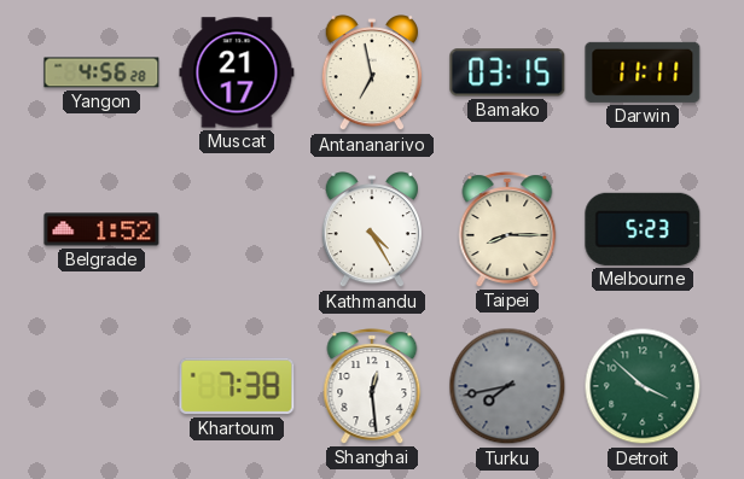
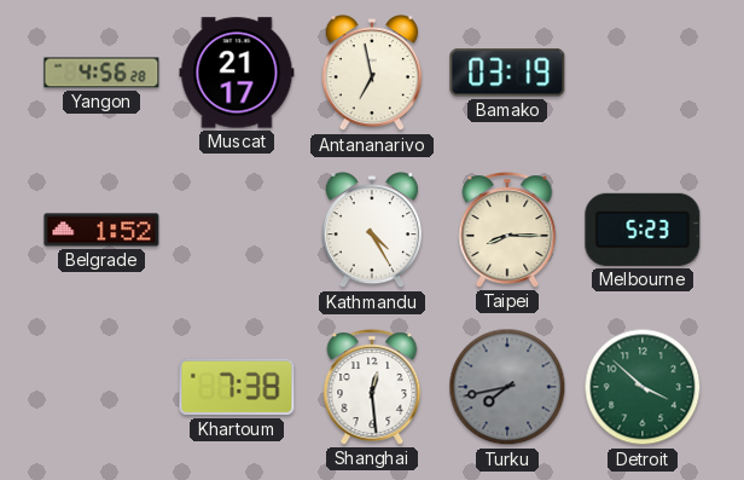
Bamako: 03:15 -> 03:19
Darwin: 11:11 -> none
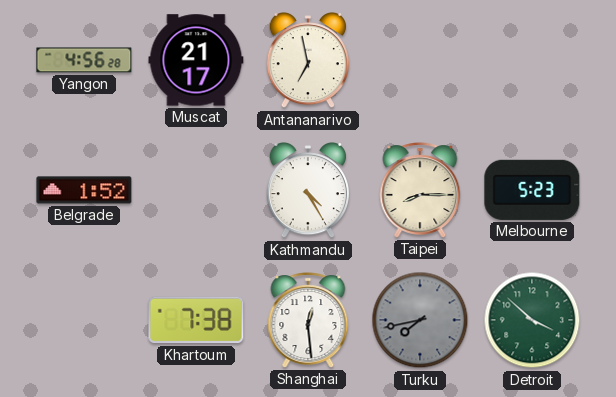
Bamako: 03:19 -> none
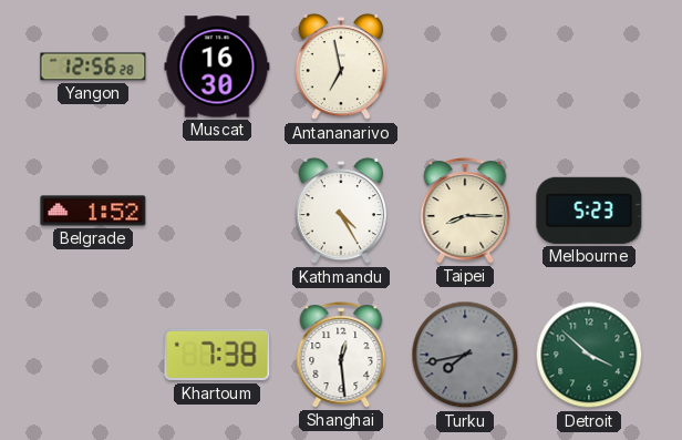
Yangon: 4:56 -> 12:56
Muscat: 21:17 -> 16:30
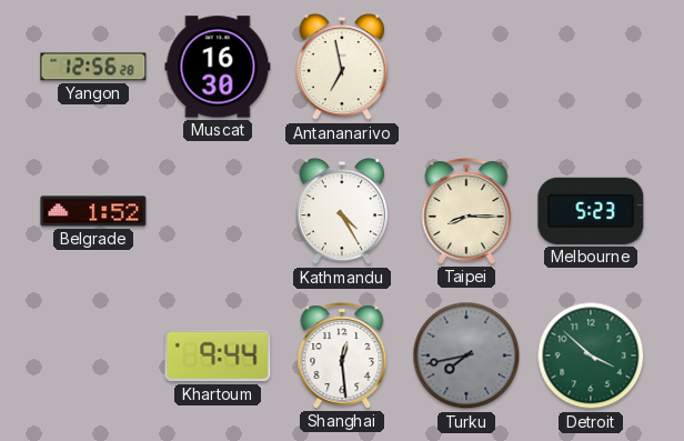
Khartoum: 7:38 -> 9:44
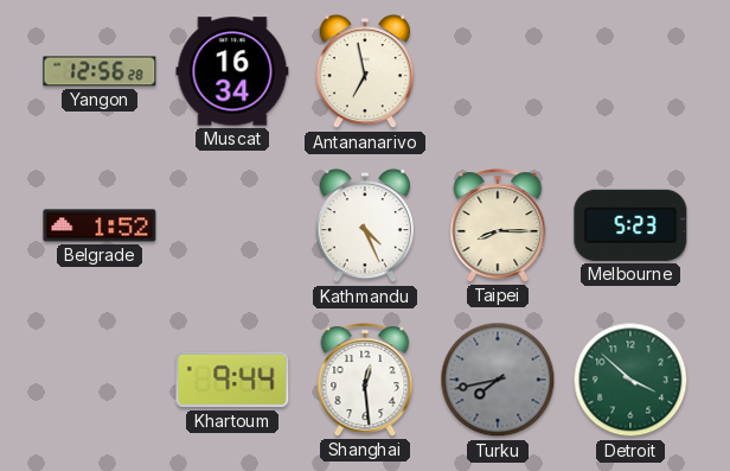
Muscat: 16:30 -> 16:34
Kathmandu: 4:25 -> 4:26
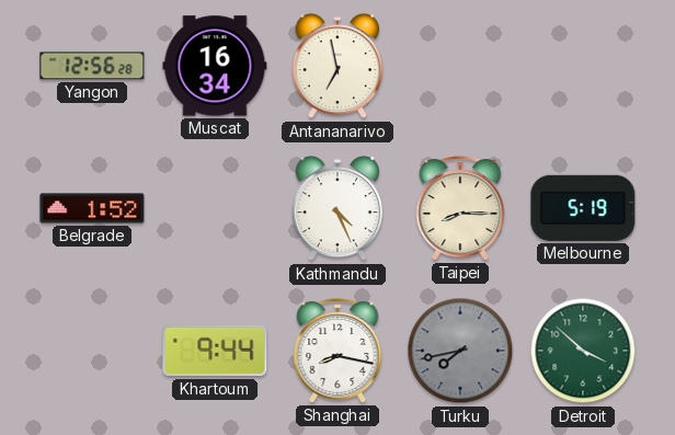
Melbourne: 5:23 -> 5:19
Shanghai: 12:29 -> 8:17
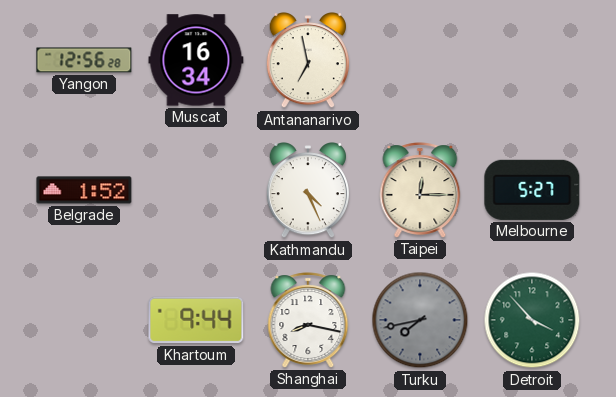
Taipei: 8:15 -> 12:15
Melbourne: 5:19 -> 5:27
Detroit: 3:52 -> 3:53
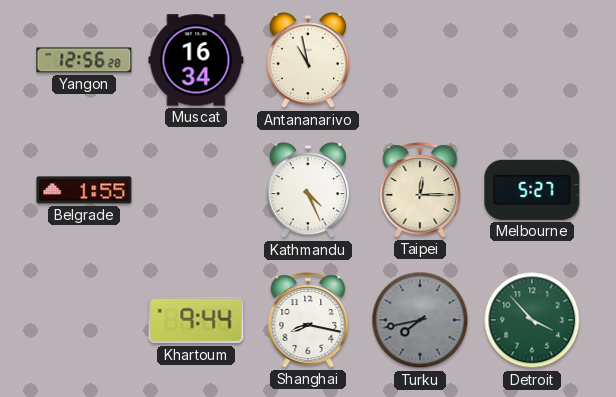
Antananarivo: 6:58 -> 10:58
Belgrade: 1:52 -> 1:55
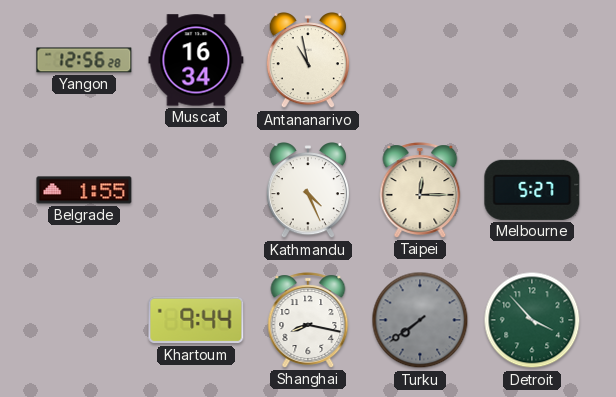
Turku: 7:43 -> 7:39
